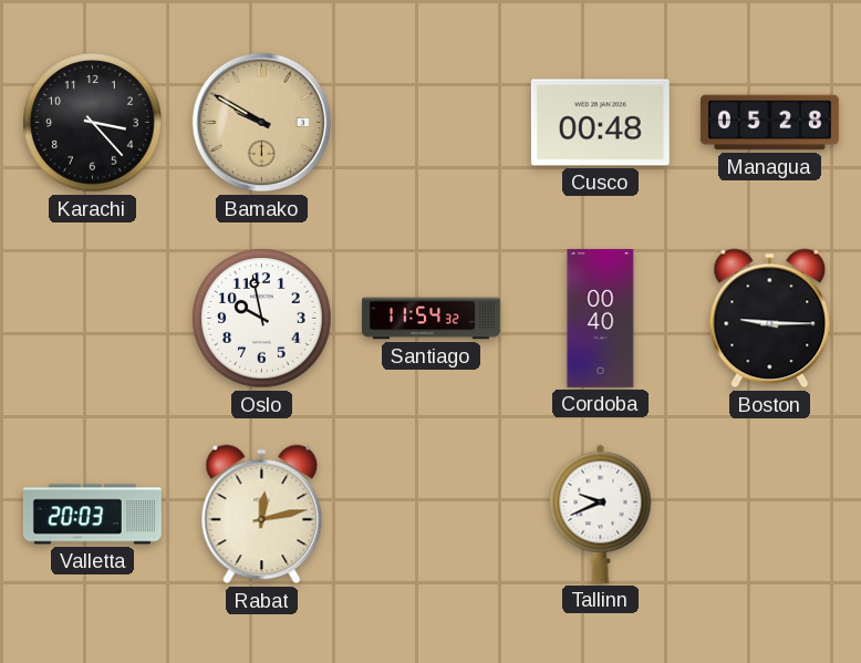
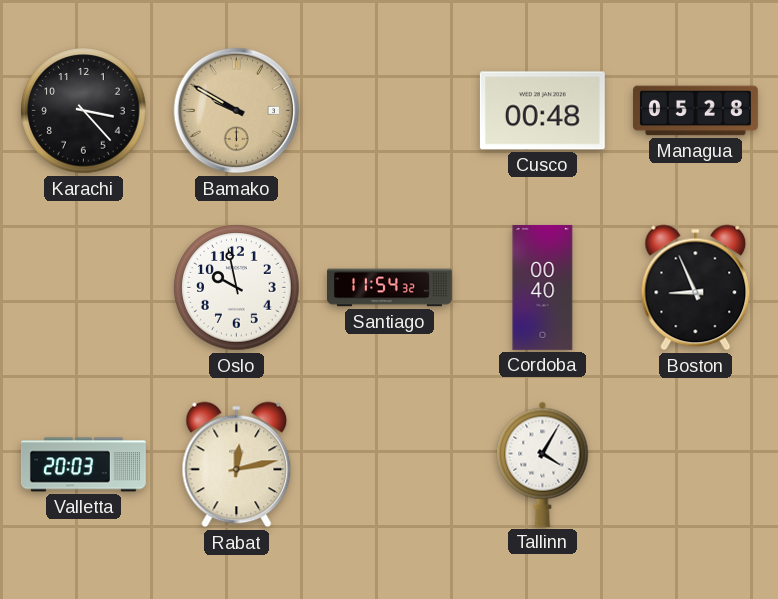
Boston: 9:15 -> 8:56
Tallinn: 9:41 -> 4:05
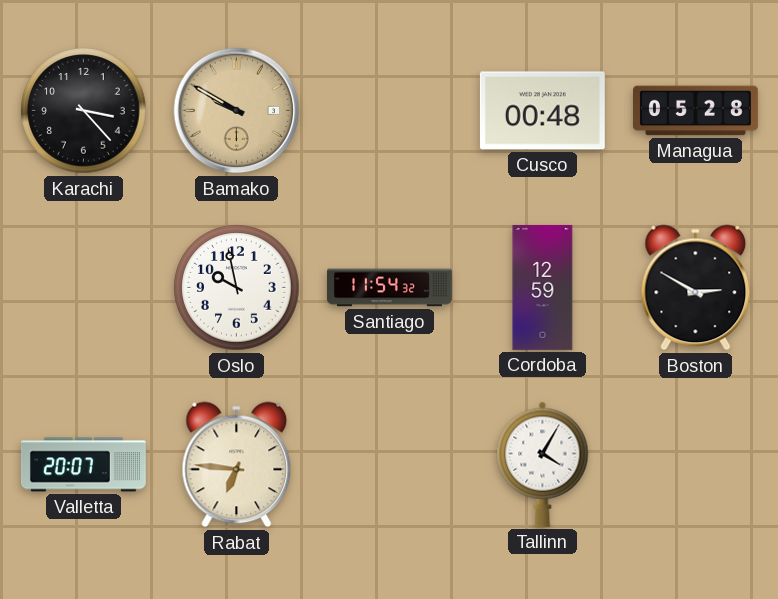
Cordoba: 00:40 -> 12:59
Boston: 8:56 -> 2:50
Valletta: 20:03 -> 20:07
Rabat: 12:13 -> 6:46
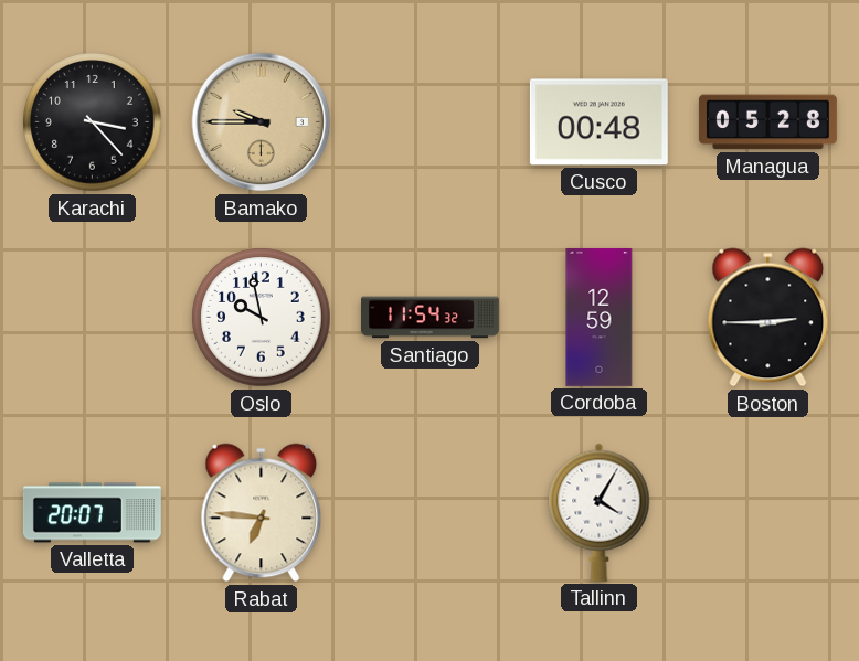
Bamako: 9:50 -> 9:45
Boston: 2:50 -> 2:45
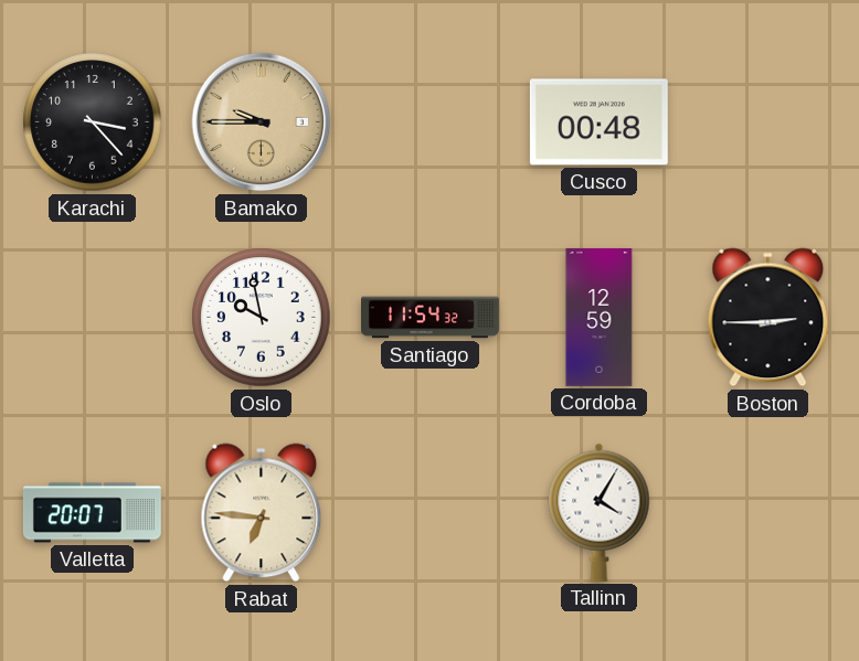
Managua: 05:28 -> none
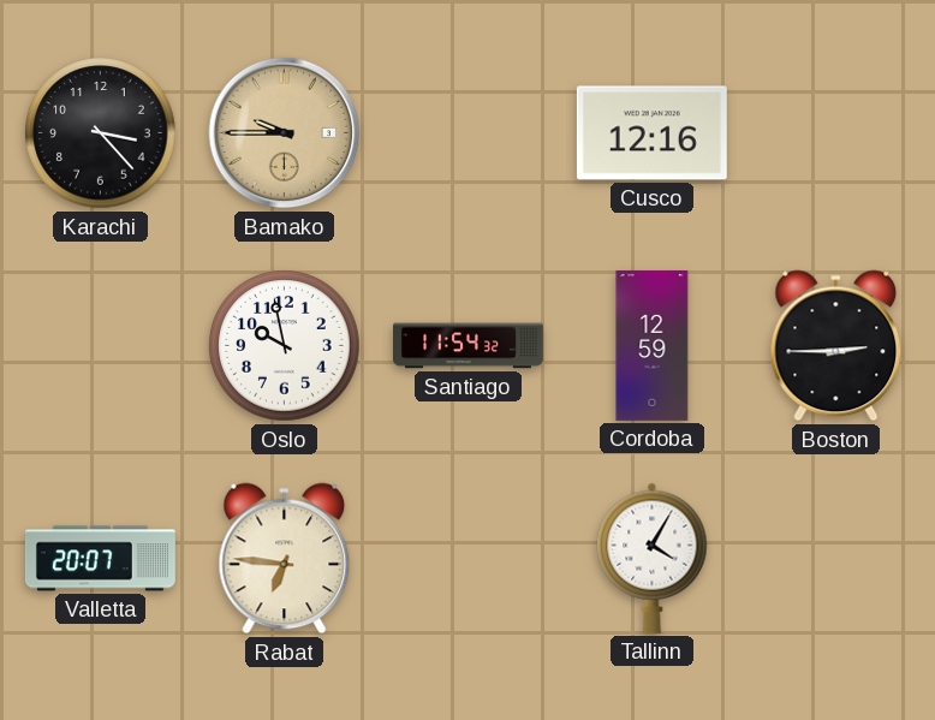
Cusco: 00:48 -> 12:16
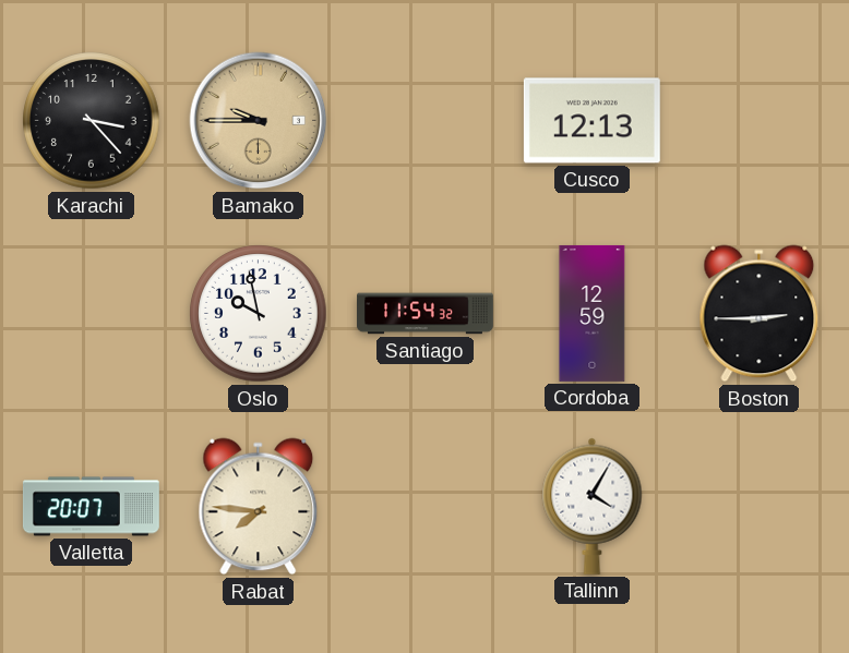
Cusco: 12:16 -> 12:13
Rabat: 6:46 -> 7:46
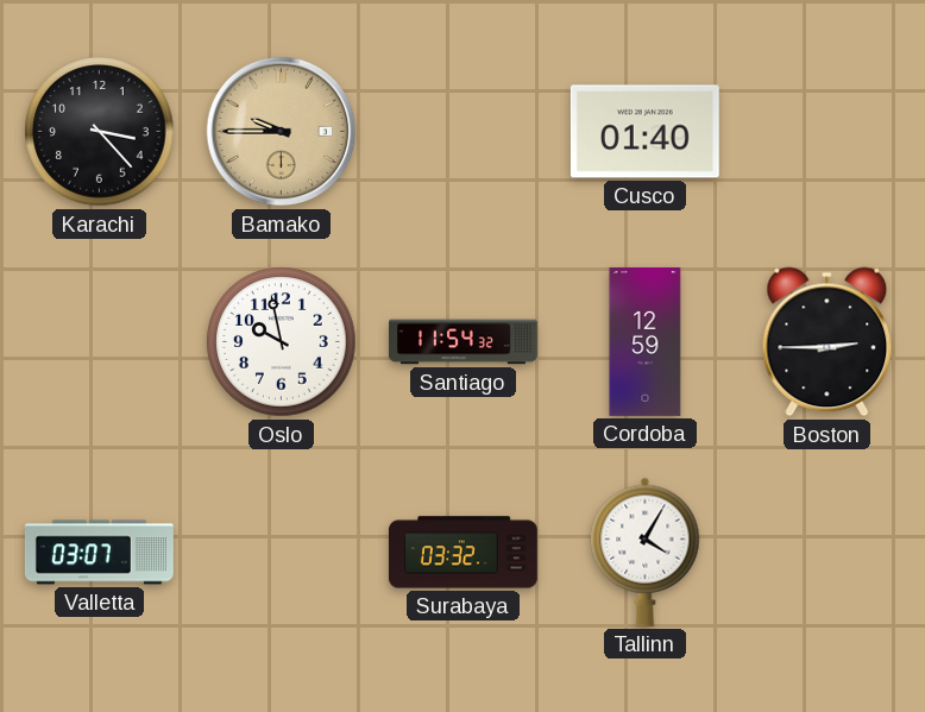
Cusco: 12:13 -> 01:40
Valletta: 20:07 -> 03:07
Rabat: 7:46 -> none
Surabaya: none -> 03:32
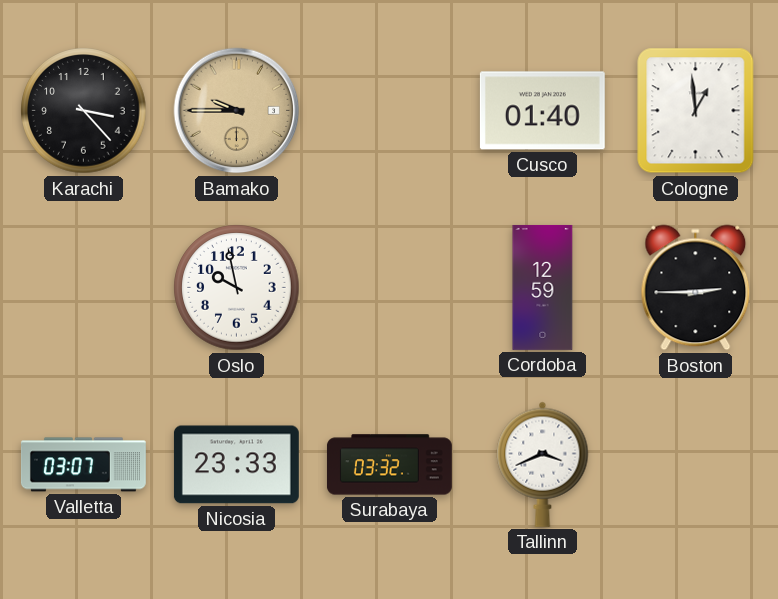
Cologne: none -> 12:59
Santiago: 11:54 -> none
Nicosia: none -> 23:33
Tallinn: 4:05 -> 3:41
